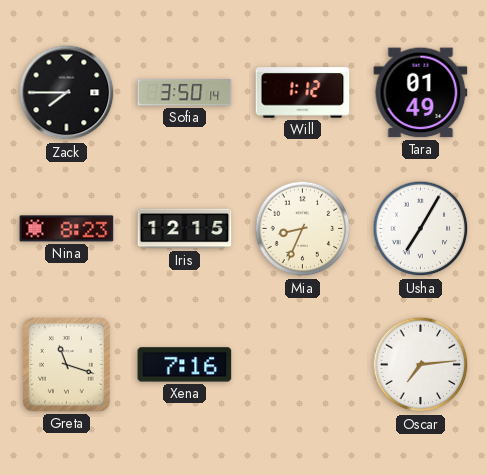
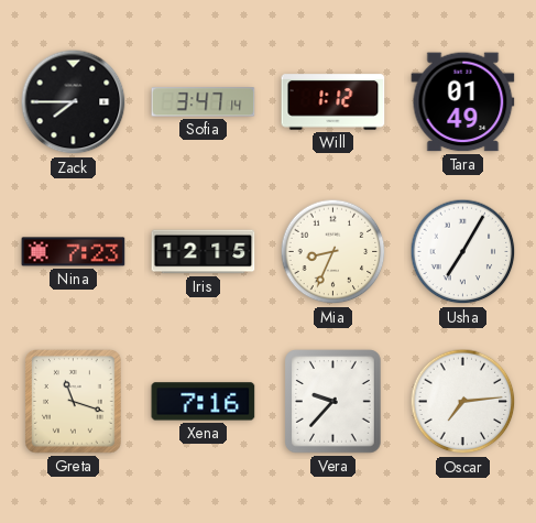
Sofia: 3:50 -> 3:47
Nina: 8:23 -> 7:23
Vera: none -> 9:37
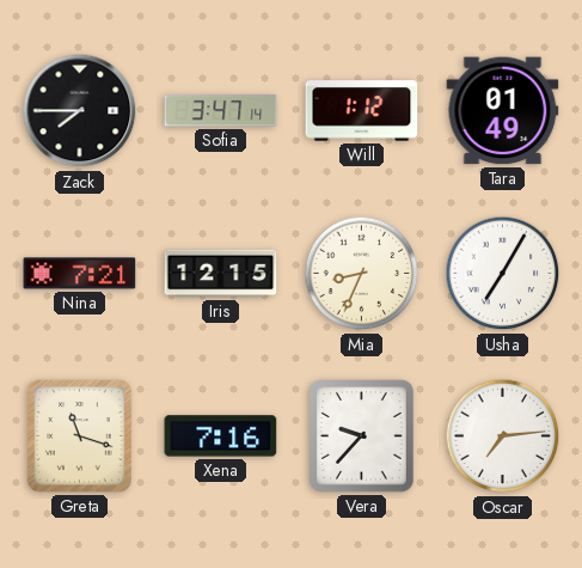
Nina: 7:23 -> 7:21
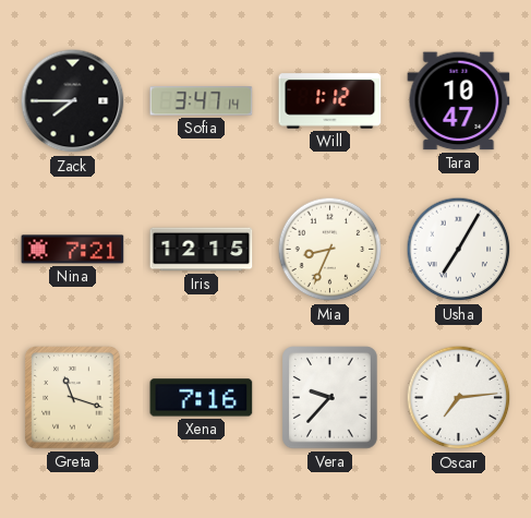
Tara: 01:49 -> 10:47
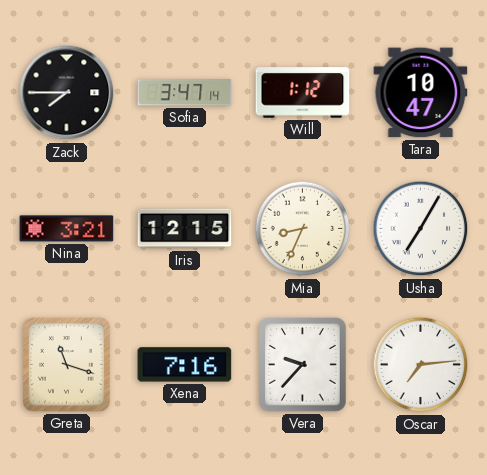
Nina: 7:21 -> 3:21
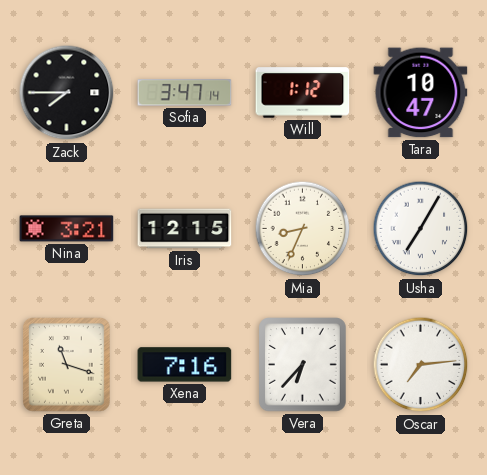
Vera: 9:37 -> 6:37
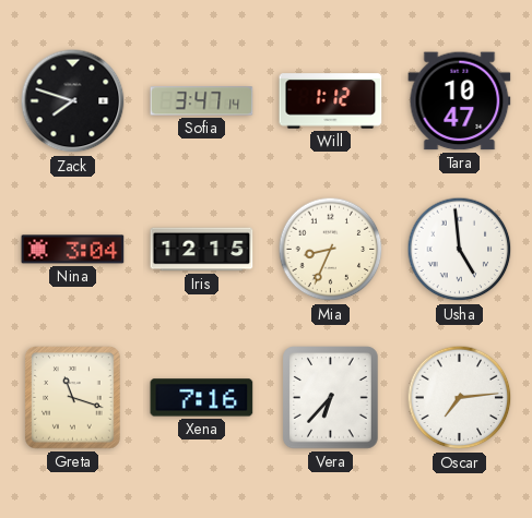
Zack: 7:45 -> 7:48
Nina: 3:21 -> 3:04
Usha: 7:05 -> 4:59
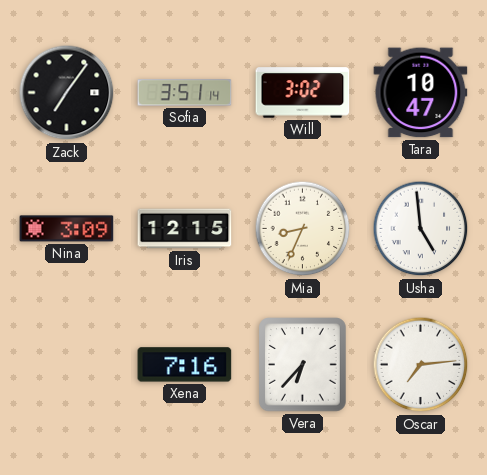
Zack: 7:48 -> 7:06
Sofia: 3:47 -> 3:51
Will: 1:12 -> 3:02
Nina: 3:04 -> 3:09
Greta: 11:18 -> none
